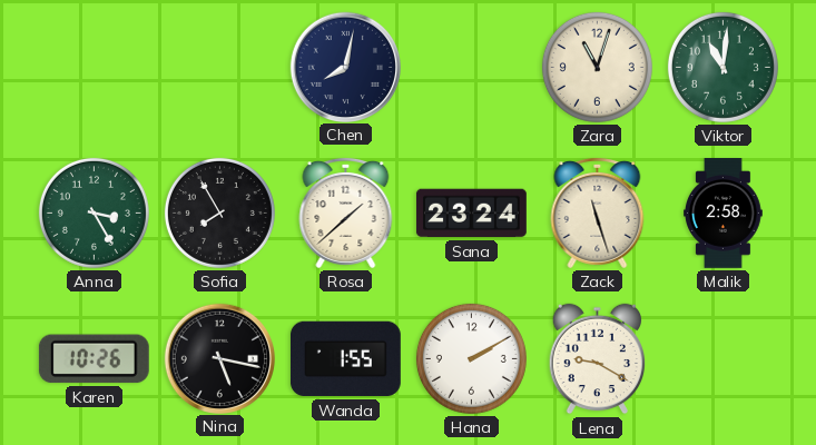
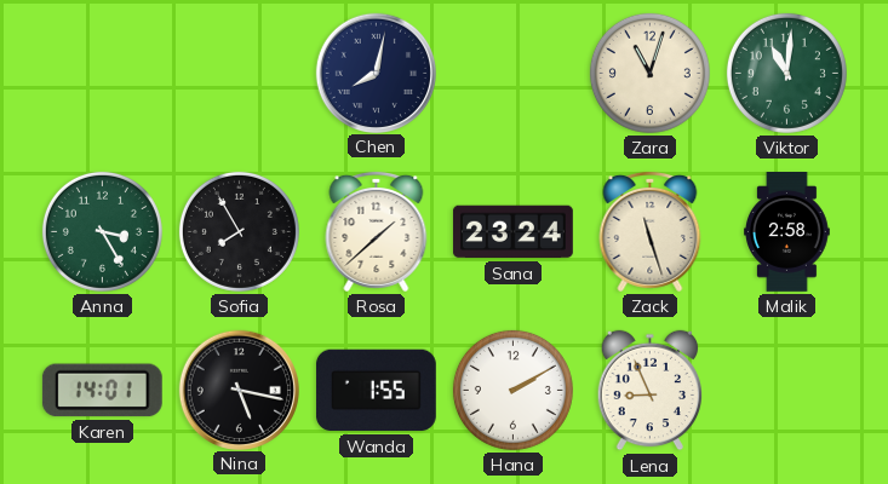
Karen: 10:26 -> 14:01
Lena: 9:20 -> 8:56
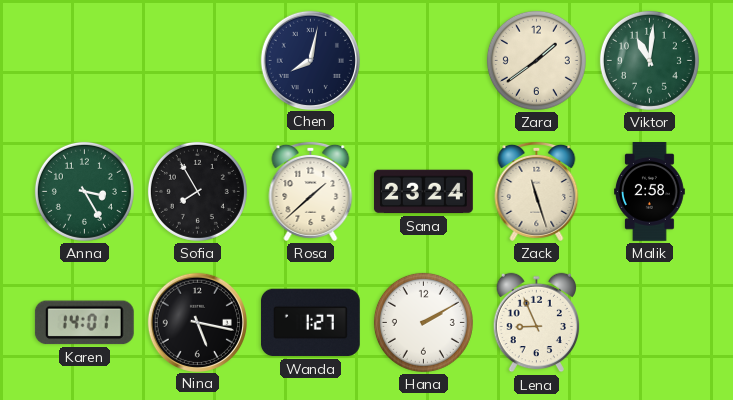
Zara: 11:03 -> 1:39
Wanda: 1:55 -> 1:27
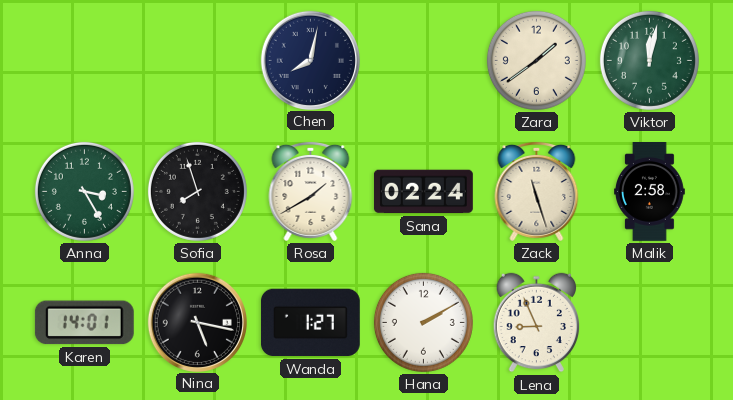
Viktor: 11:01 -> 12:02
Sofia: 7:55 -> 7:57
Rosa: 1:38 -> 1:40
Sana: 23:24 -> 02:24
